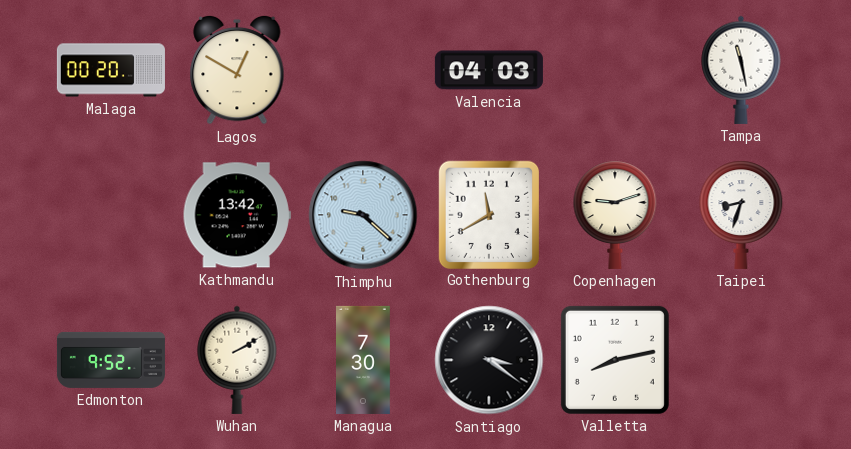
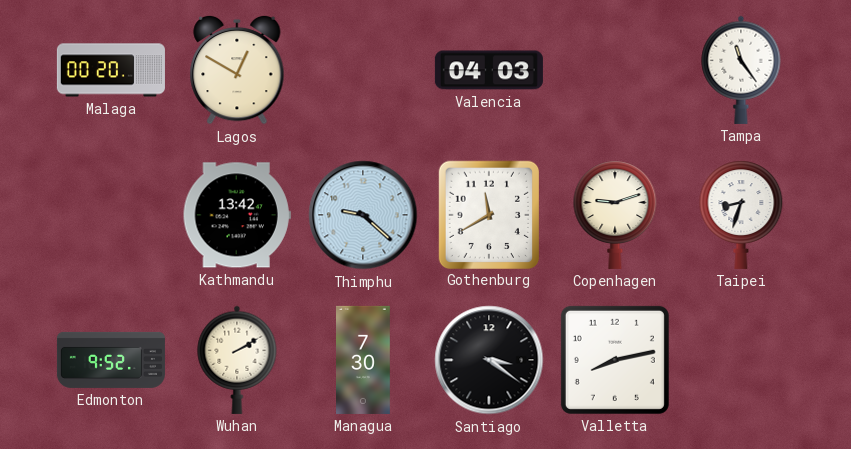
Tampa: 11:28 -> 11:24
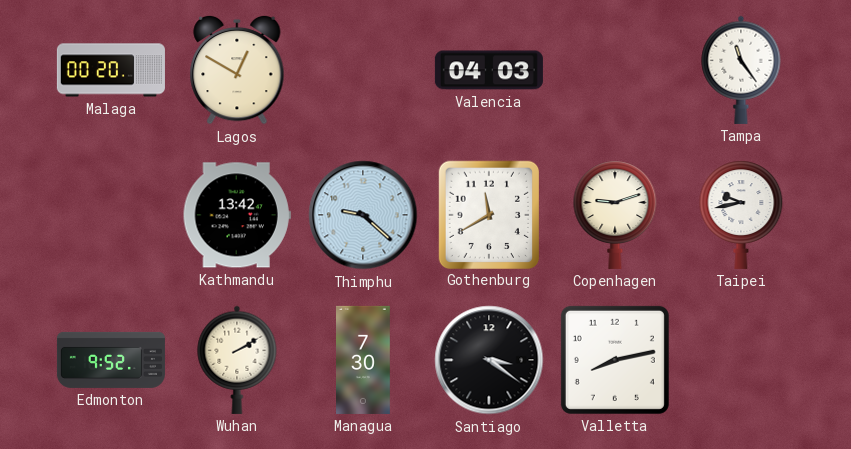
Taipei: 8:33 -> 9:43
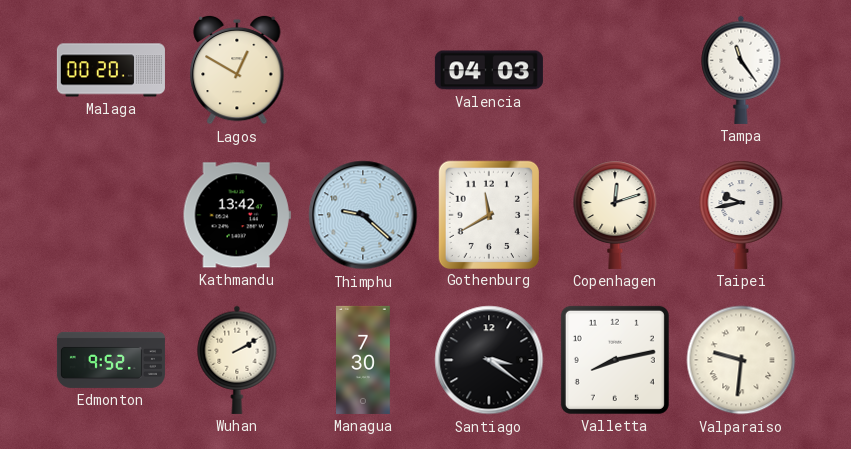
Copenhagen: 9:12 -> 12:12
Valparaiso: none -> 9:31
